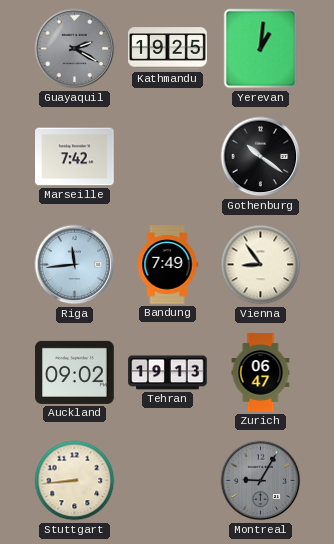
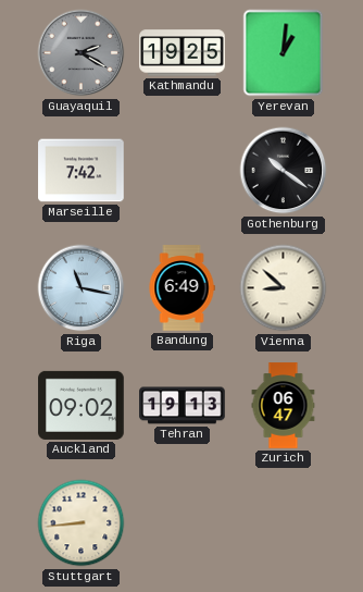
Riga: 11:44 -> 11:17
Bandung: 7:49 -> 6:49
Vienna: 8:54 -> 8:52
Montreal: 9:05 -> none
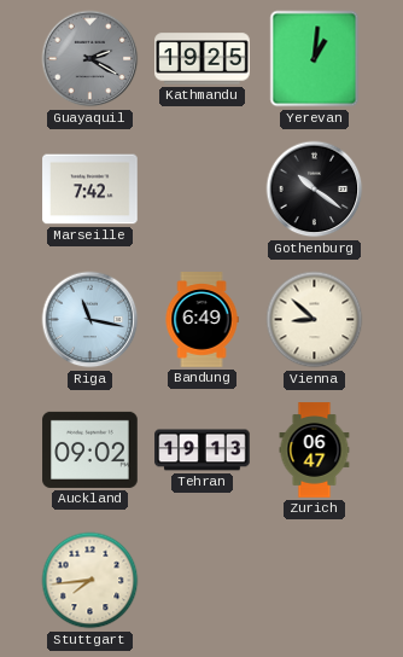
Stuttgart: 8:44 -> 7:44
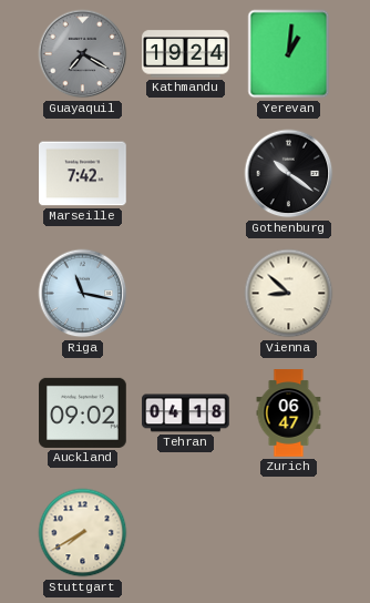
Guayaquil: 2:20 -> 7:20
Kathmandu: 19:25 -> 19:24
Bandung: 6:49 -> none
Tehran: 19:13 -> 04:18
Stuttgart: 7:44 -> 7:40
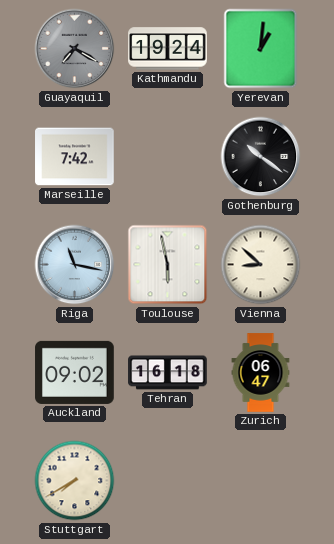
Toulouse: none -> 5:58
Tehran: 04:18 -> 16:18
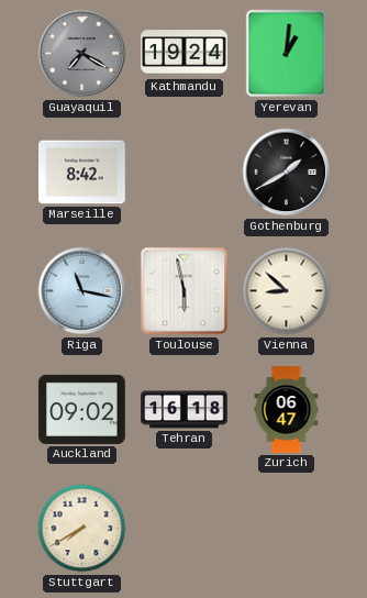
Marseille: 7:42 -> 8:42
Gothenburg: 10:21 -> 1:40
